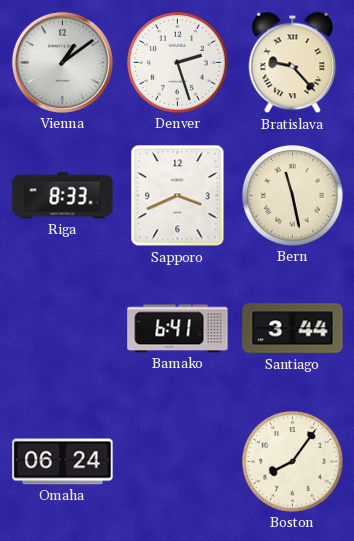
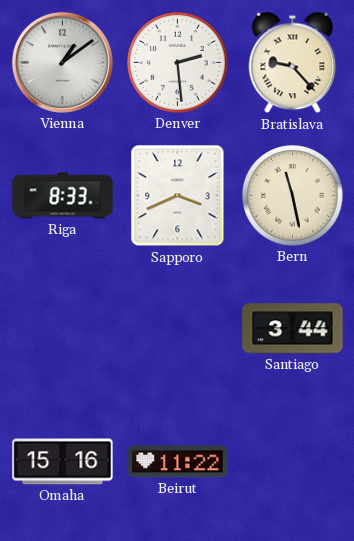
Denver: 2:27 -> 2:29
Bamako: 6:41 -> none
Omaha: 06:24 -> 15:16
Beirut: none -> 11:22
Boston: 8:06 -> none
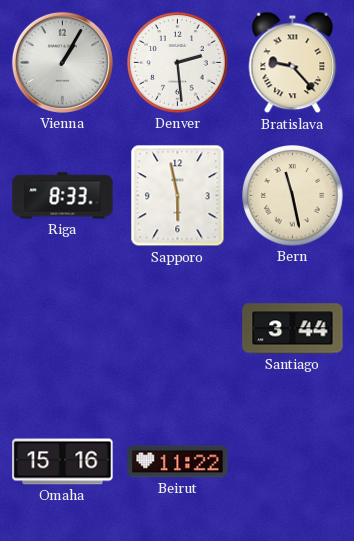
Vienna: 1:09 -> 1:05
Sapporo: 3:41 -> 5:58
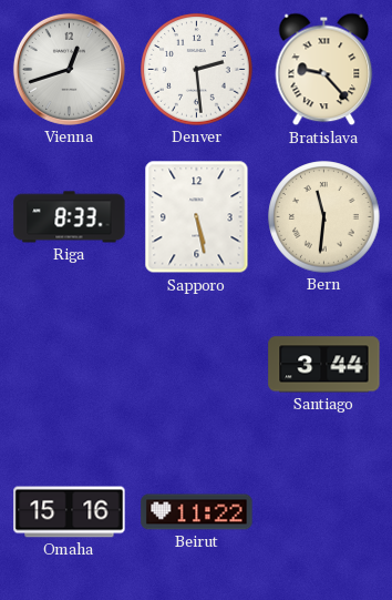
Vienna: 1:05 -> 12:42
Sapporo: 5:58 -> 5:28
Bern: 11:28 -> 11:31
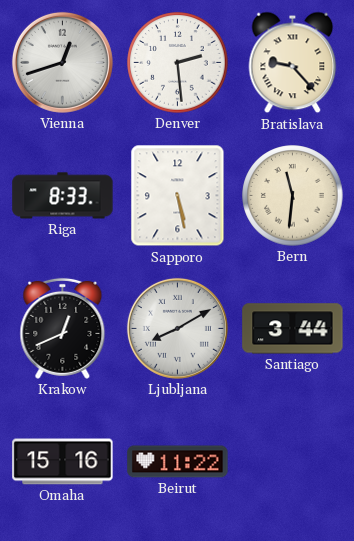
Krakow: none -> 12:41
Ljubljana: none -> 8:10
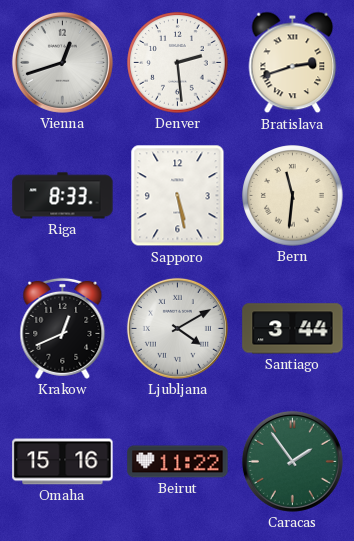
Bratislava: 9:23 -> 2:42
Ljubljana: 8:10 -> 4:10
Caracas: none -> 1:54
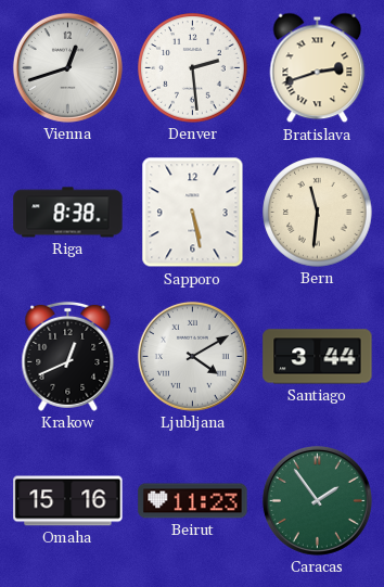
Riga: 8:33 -> 8:38
Beirut: 11:22 -> 11:23
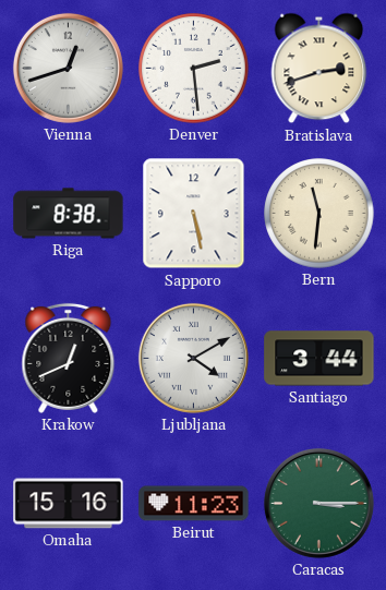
Caracas: 1:54 -> 3:15
